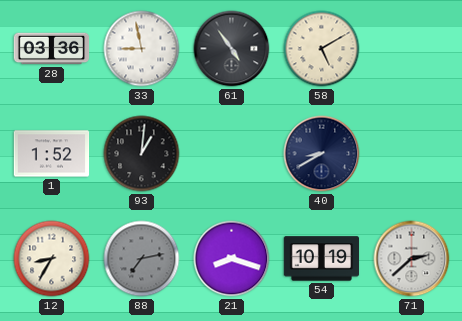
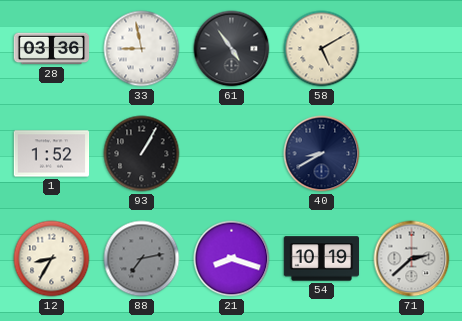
93: 1:01 -> 1:05
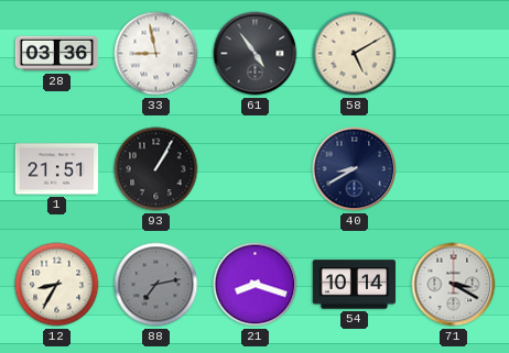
1: 1:52 -> 21:51
54: 10:19 -> 10:14
71: 2:38 -> 3:20
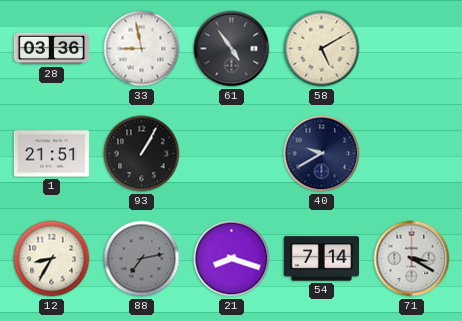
40: 8:40 -> 9:40
54: 10:14 -> 7:14
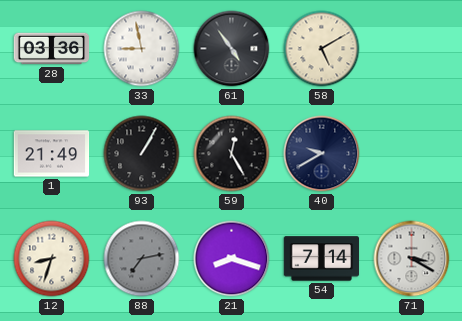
1: 21:51 -> 21:49
59: none -> 12:25
12: 8:35 -> 8:33
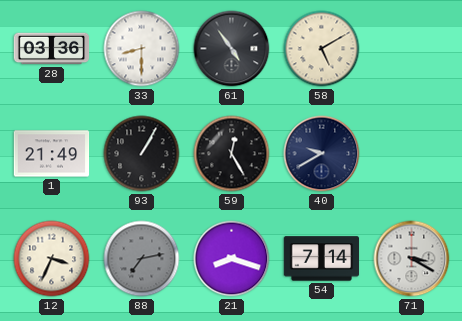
33: 8:58 -> 8:30
12: 8:33 -> 3:34
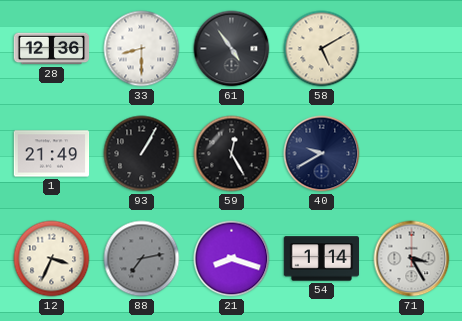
28: 03:36 -> 12:36
54: 7:14 -> 1:14
71: 3:20 -> 3:25
